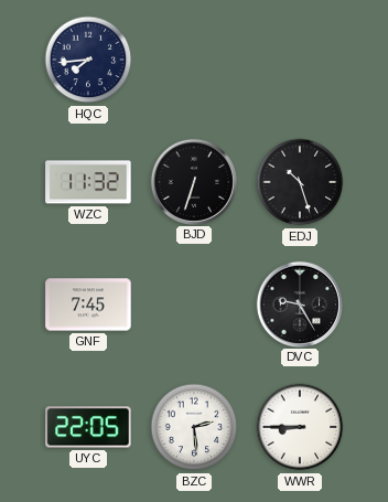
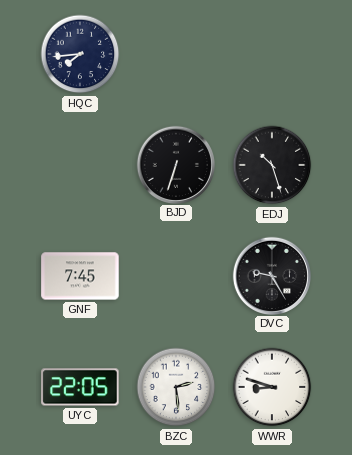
WZC: 11:32 -> none
WWR: 8:45 -> 8:48
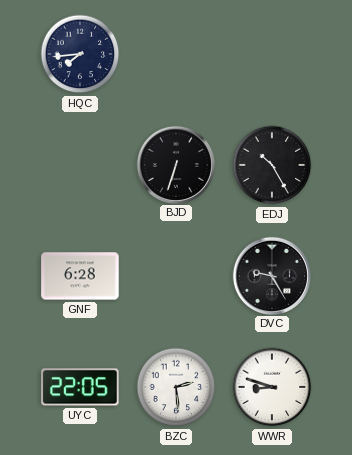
EDJ: 10:27 -> 10:25
GNF: 7:45 -> 6:28
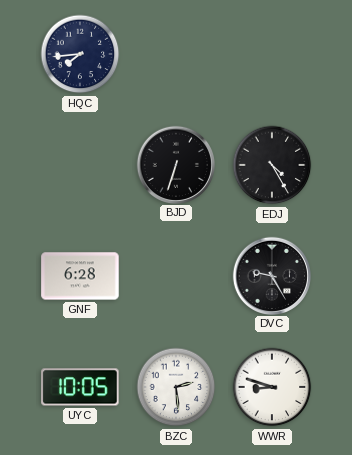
EDJ: 10:25 -> 4:25
UYC: 22:05 -> 10:05
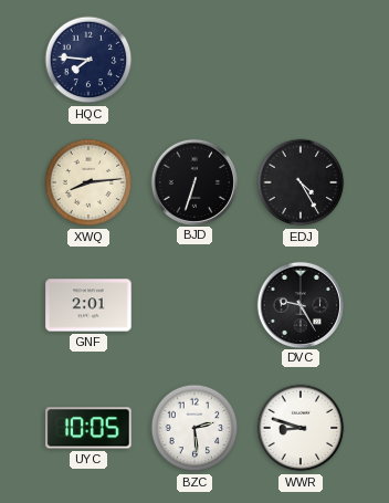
HQC: 7:44 -> 7:46
XWQ: none -> 8:14
GNF: 6:28 -> 2:01
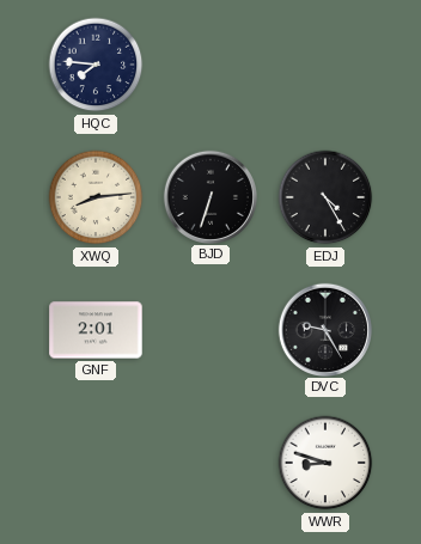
UYC: 10:05 -> none
BZC: 2:29 -> none
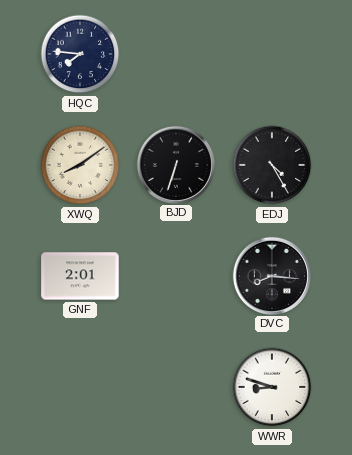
XWQ: 8:14 -> 8:09
DVC: 9:25 -> 8:16
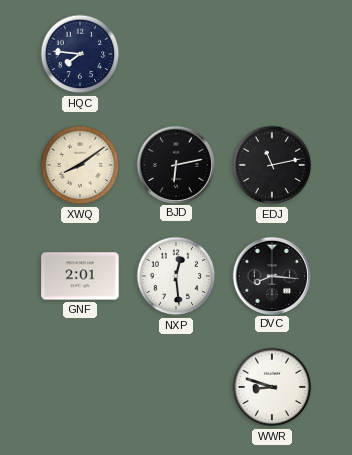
BJD: 6:33 -> 6:13
EDJ: 4:25 -> 11:13
NXP: none -> 12:29
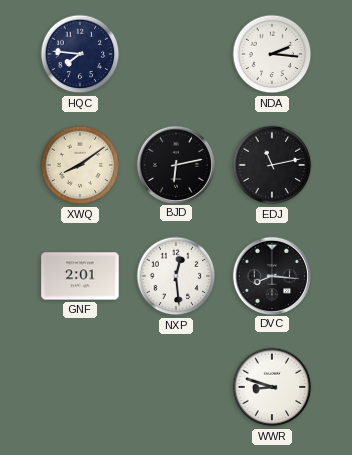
NDA: none -> 2:16
